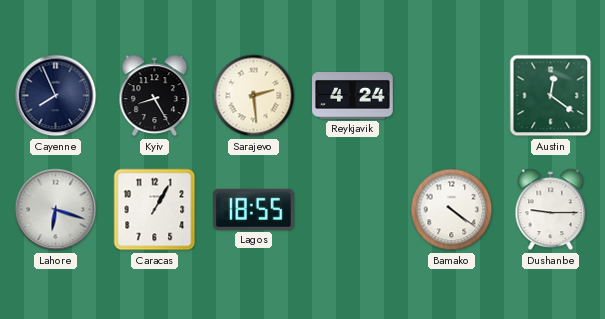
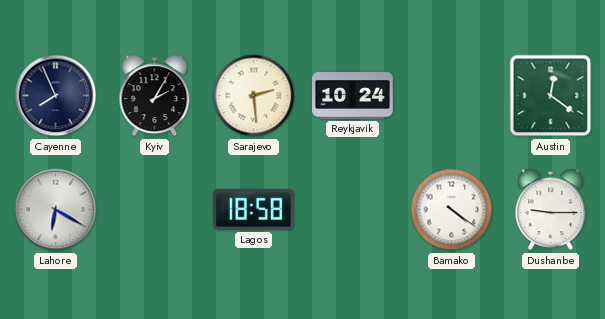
Kyiv: 8:25 -> 2:05
Reykjavik: 4:24 -> 10:24
Lahore: 6:18 -> 6:20
Caracas: 1:05 -> none
Lagos: 18:55 -> 18:58
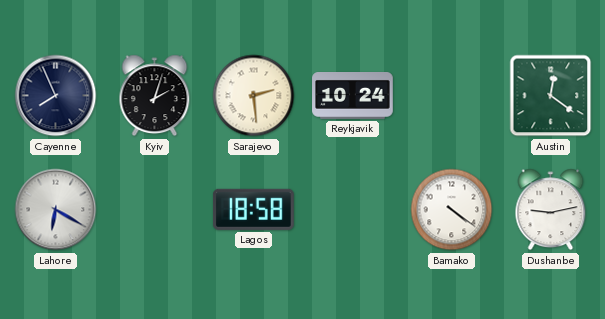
Kyiv: 2:05 -> 2:03
Dushanbe: 9:15 -> 9:13
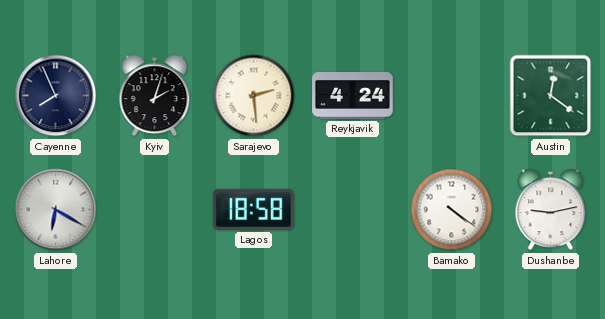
Reykjavik: 10:24 -> 4:24
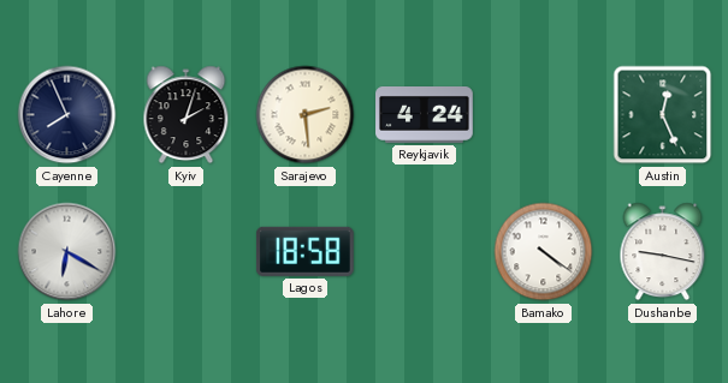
Austin: 12:21 -> 12:26
Dushanbe: 9:13 -> 9:17
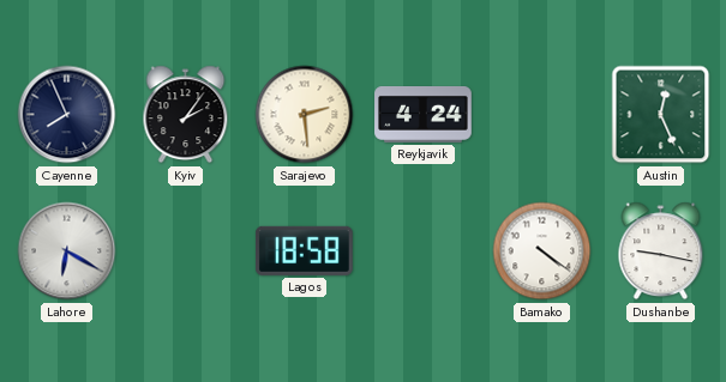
Kyiv: 2:03 -> 2:06
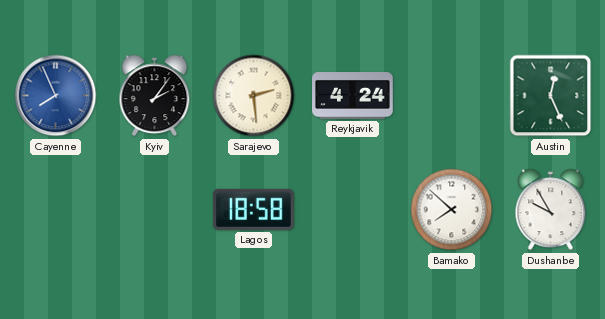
Cayenne dial: navy -> blue
Lahore: 6:20 -> none
Bamako: 4:21 -> 7:52
Dushanbe: 9:17 -> 9:55
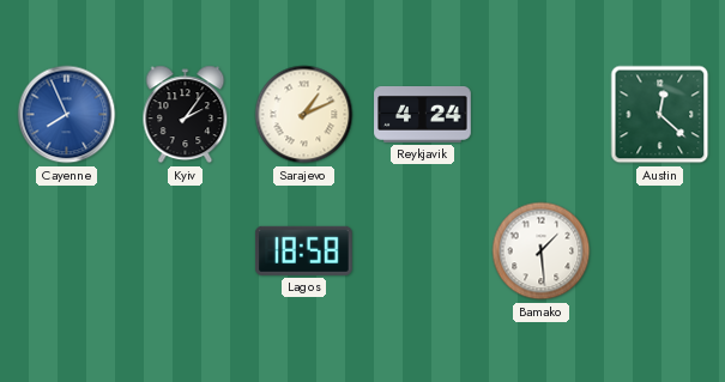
Sarajevo: 2:29 -> 1:11
Austin: 12:26 -> 12:22
Bamako: 7:52 -> 1:29
Dushanbe: 9:55 -> none
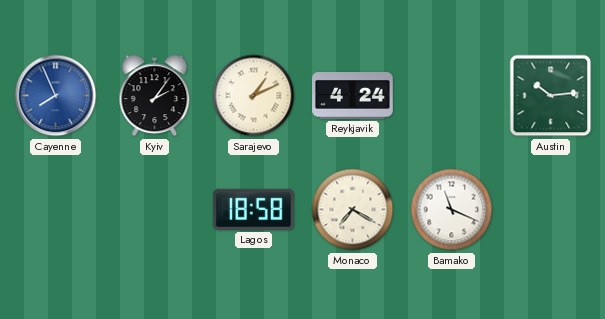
Austin: 12:22 -> 10:14
Monaco: none -> 7:20
Bamako: 1:29 -> 11:19
